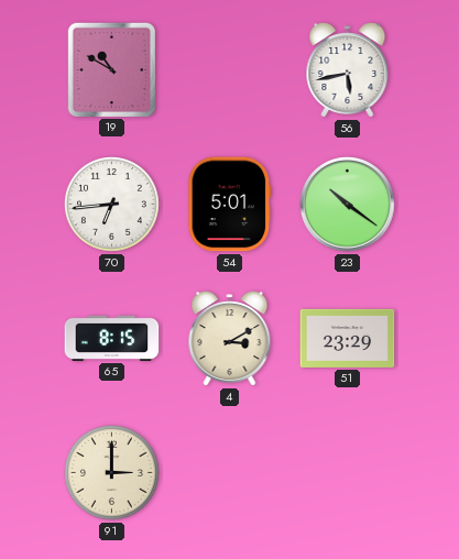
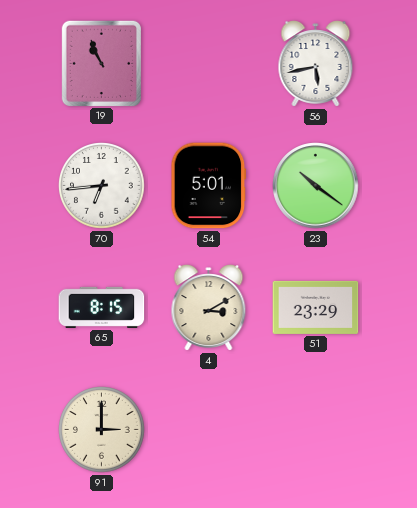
19: 10:50 -> 10:56
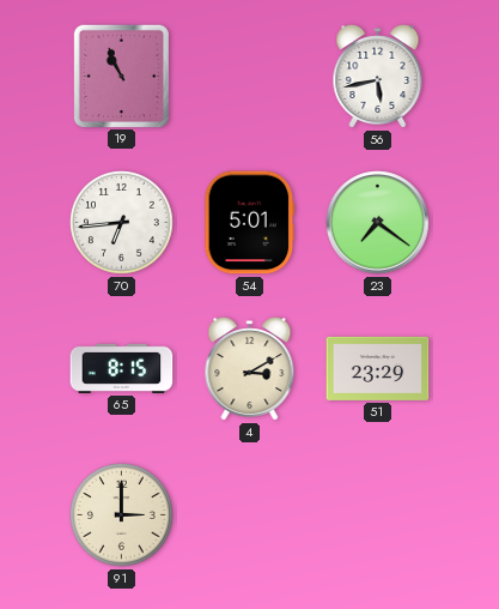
23: 10:21 -> 7:21
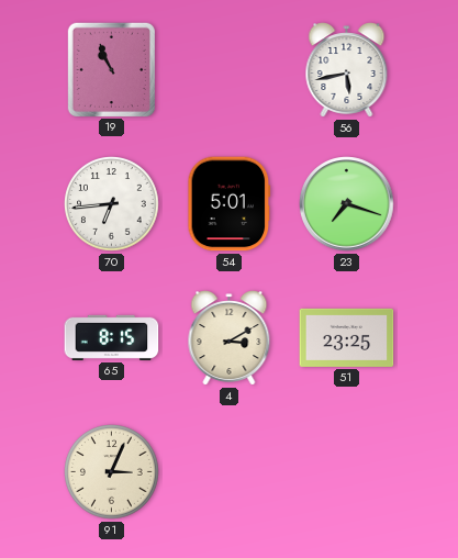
23: 7:21 -> 7:18
51: 23:29 -> 23:25
91: 3:00 -> 3:04
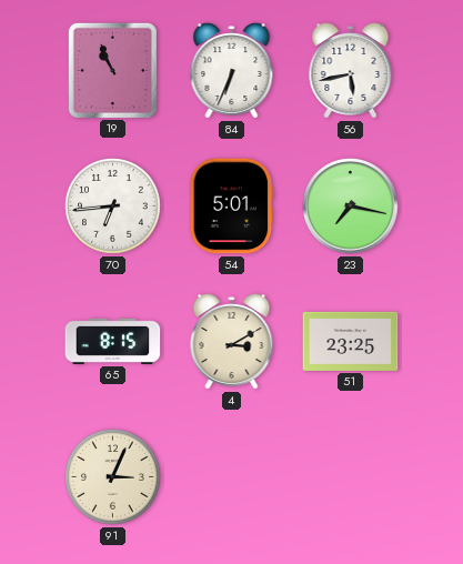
84: none -> 6:34
23: 7:18 -> 7:17
